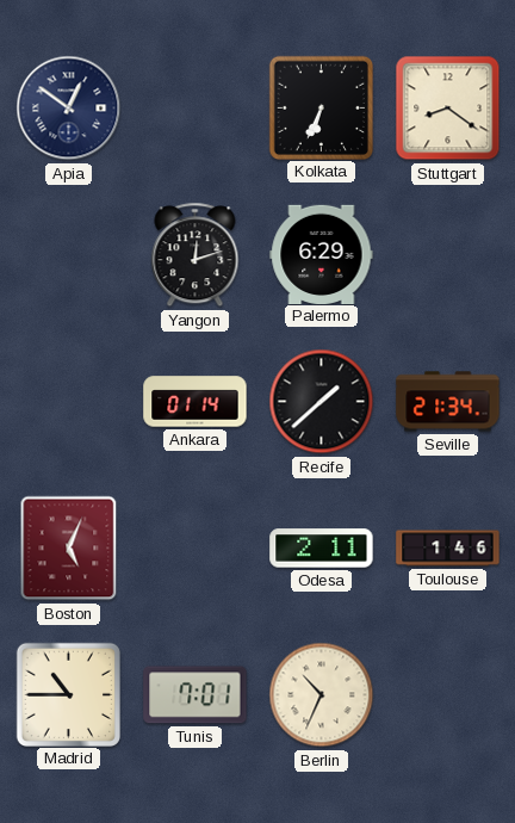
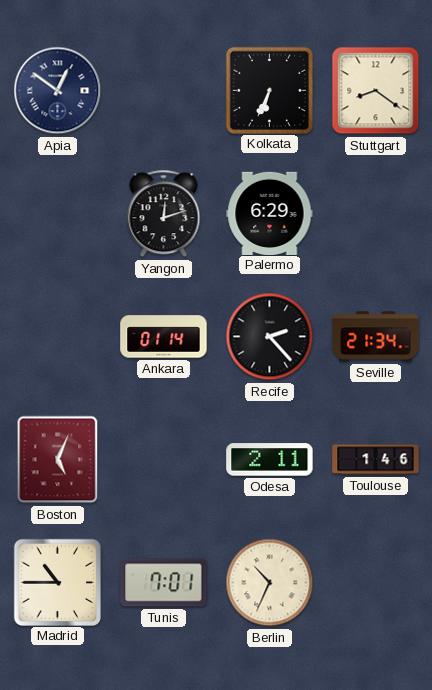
Recife: 1:38 -> 2:23
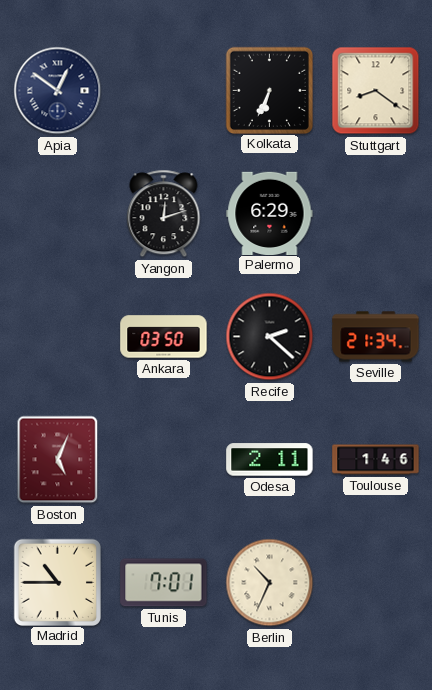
Ankara: 01:14 -> 03:50
Recife: 2:23 -> 2:22
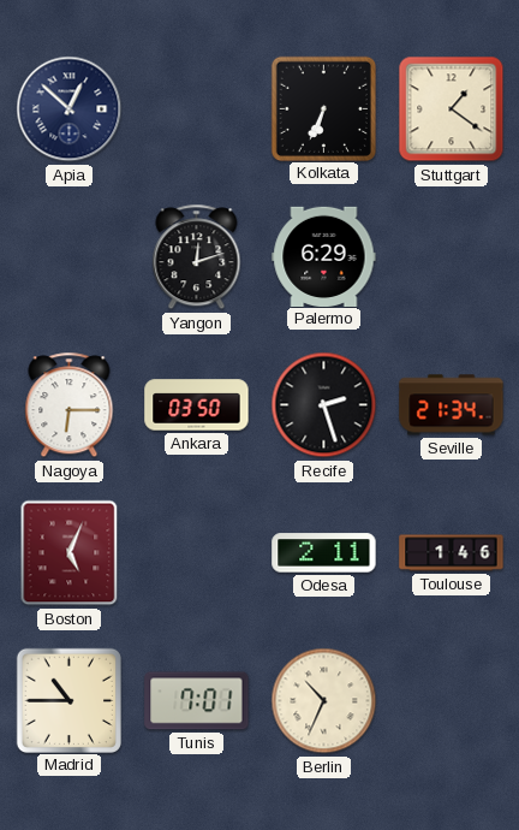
Apia: 12:51 -> 12:52
Stuttgart: 8:21 -> 1:21
Nagoya: none -> 6:15
Recife: 2:22 -> 2:27
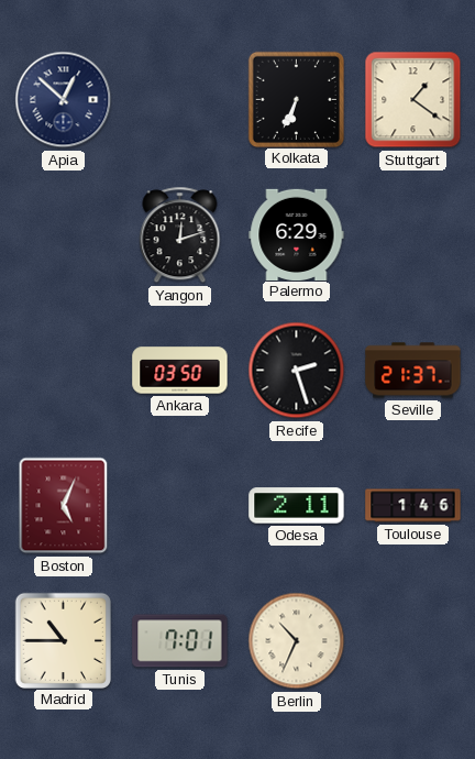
Nagoya: 6:15 -> none
Seville: 21:34 -> 21:37
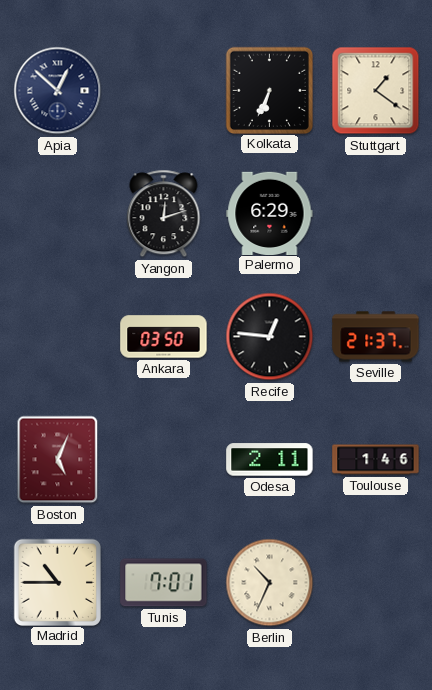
Recife: 2:27 -> 12:46
